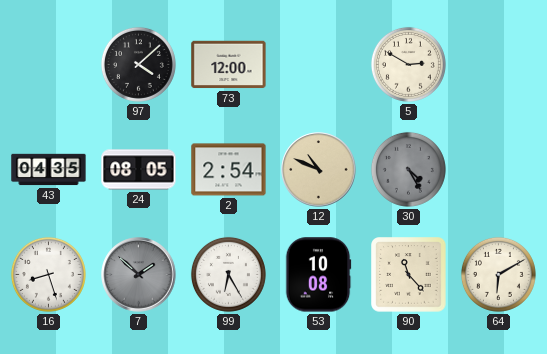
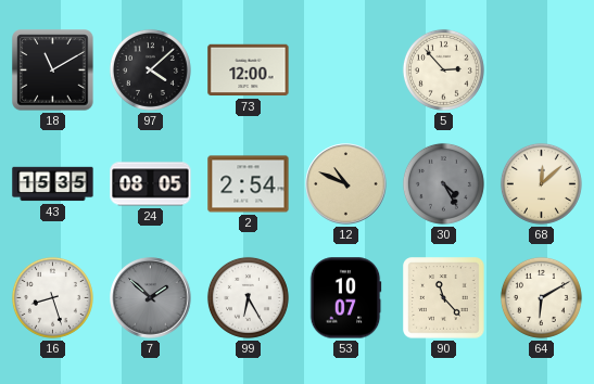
18: none -> 11:10
5: 2:50 -> 2:53
43: 04:35 -> 15:35
68: none -> 12:08
53: 10:08 -> 10:07
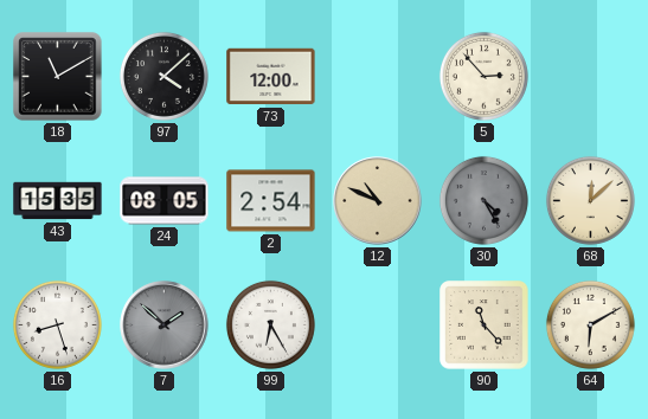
53: 10:07 -> none
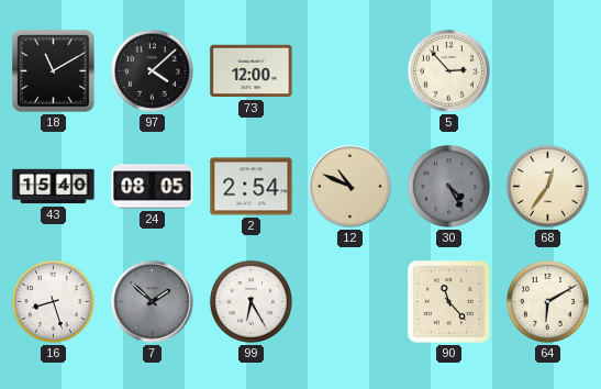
43: 15:35 -> 15:40
68: 12:08 -> 12:36
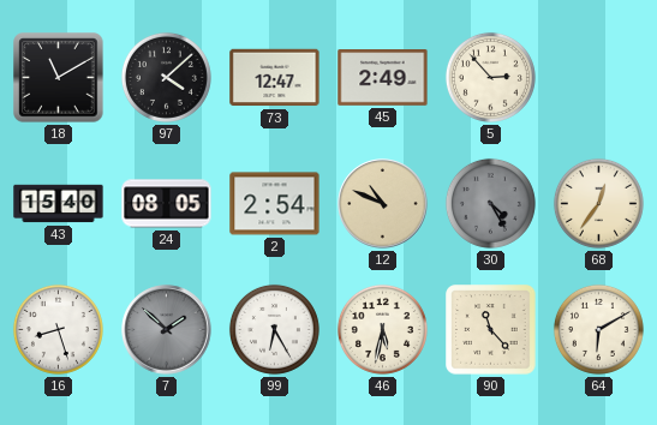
73: 12:00 -> 12:47
45: none -> 2:49
46: none -> 5:32
